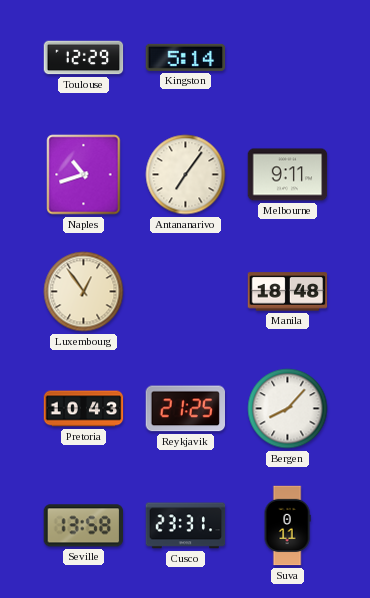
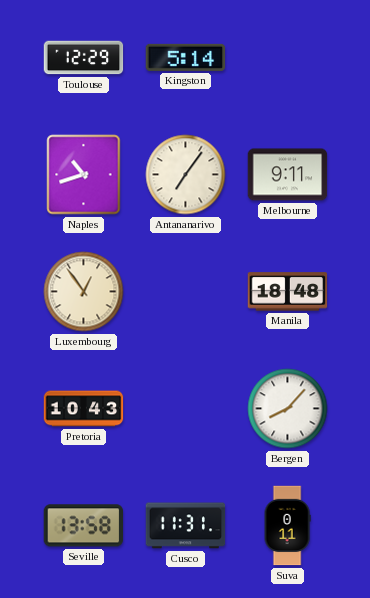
Reykjavik: 21:25 -> none
Cusco: 23:31 -> 11:31
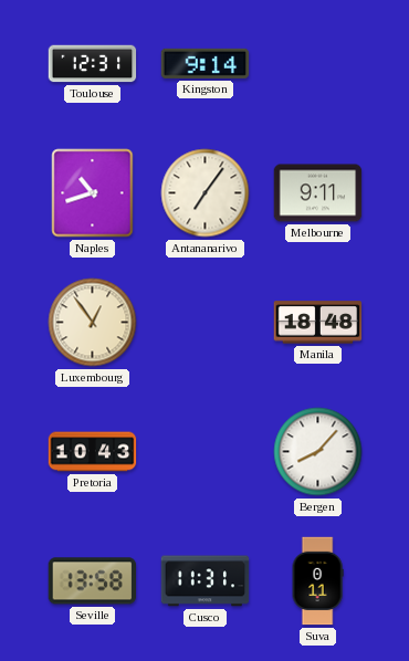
Toulouse: 12:29 -> 12:31
Kingston: 5:14 -> 9:14
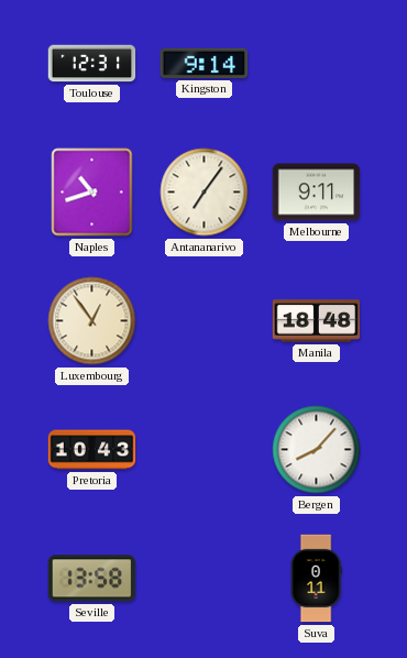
Cusco: 11:31 -> none
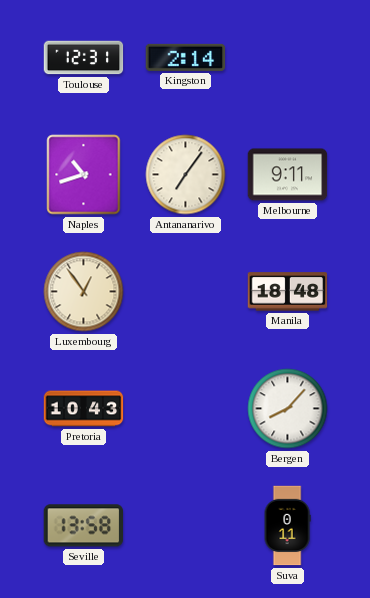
Kingston: 9:14 -> 2:14
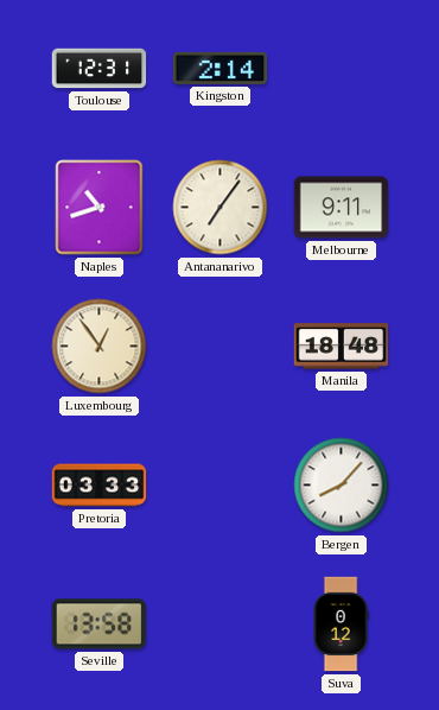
Pretoria: 10:43 -> 03:33
Suva: 0:11 -> 0:12
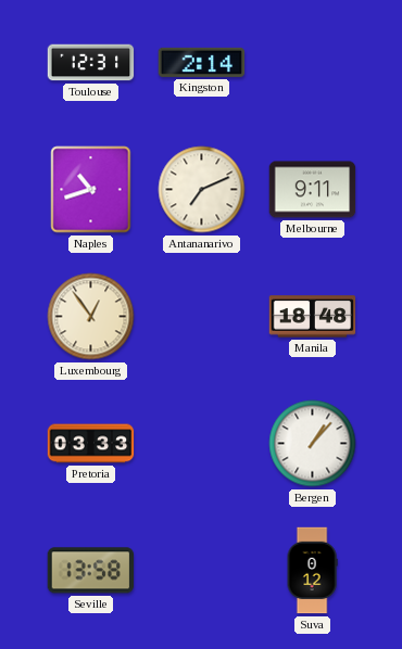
Antananarivo: 7:06 -> 7:11
Bergen: 8:07 -> 1:07
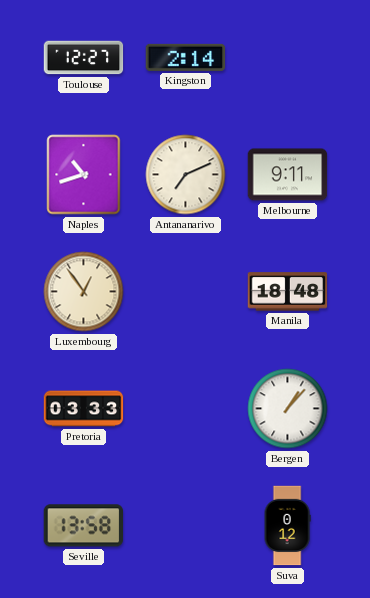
Toulouse: 12:31 -> 12:27
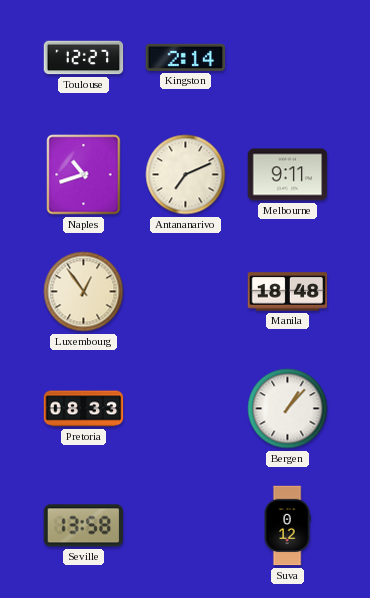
Pretoria: 03:33 -> 08:33
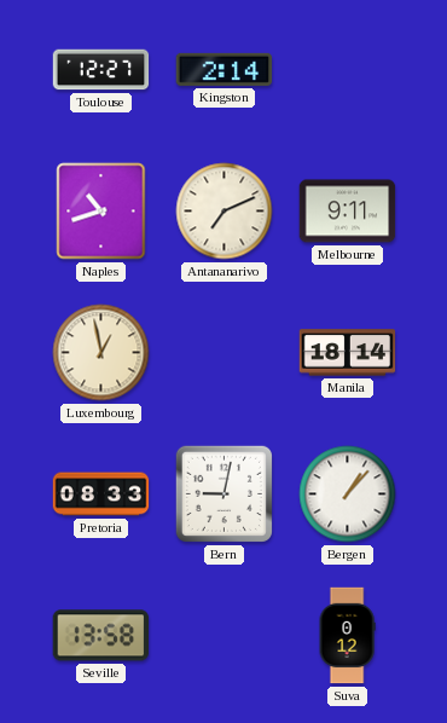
Luxembourg: 12:54 -> 12:58
Manila: 18:48 -> 18:14
Bern: none -> 9:02
